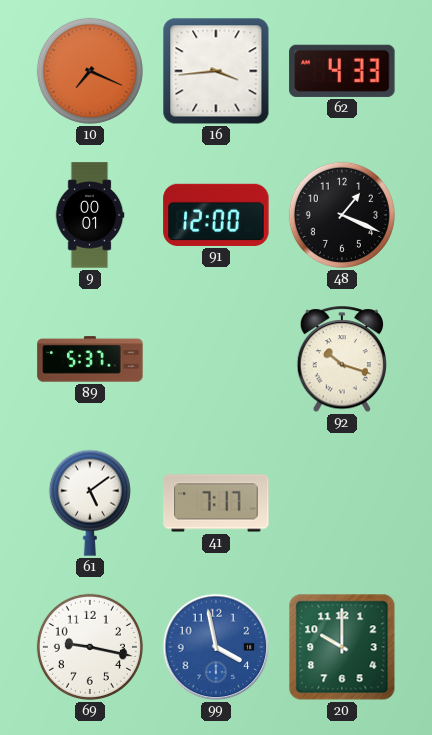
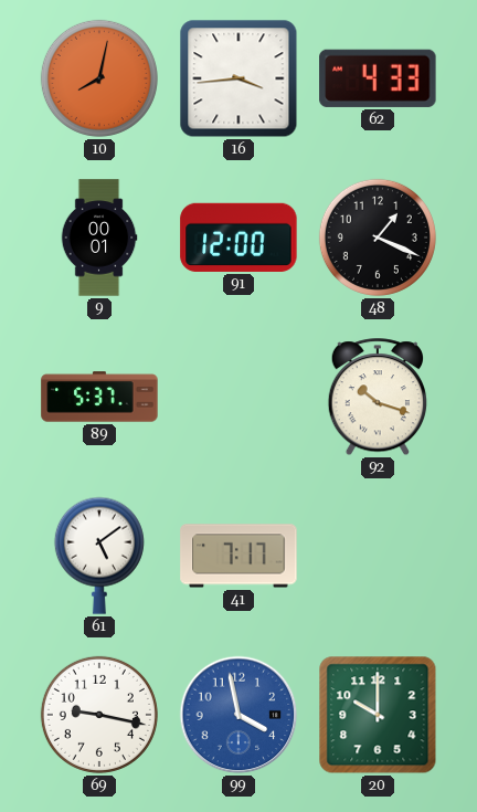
10: 7:19 -> 8:02
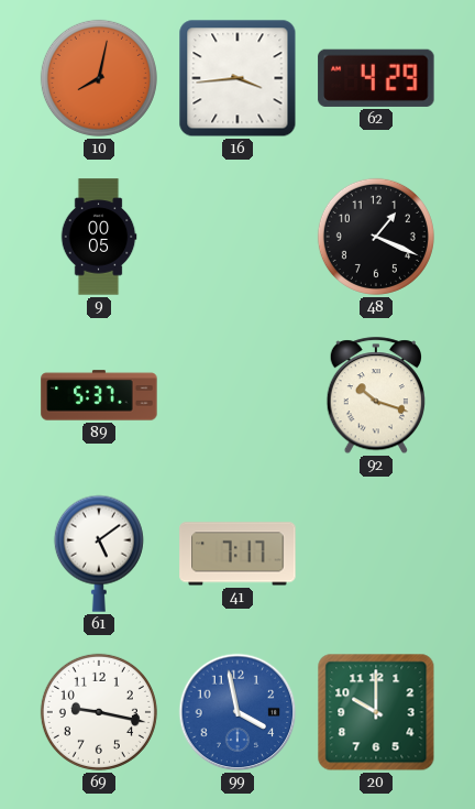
62: 4:33 -> 4:29
9: 00:01 -> 00:05
91: 12:00 -> none
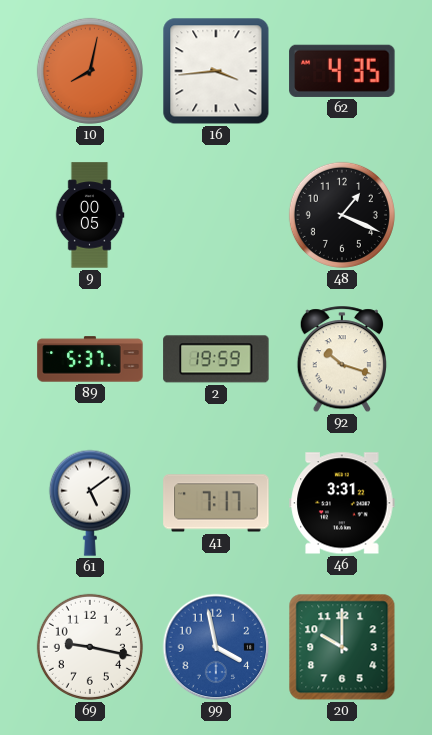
62: 4:29 -> 4:35
2: none -> 19:59
46: none -> 3:31
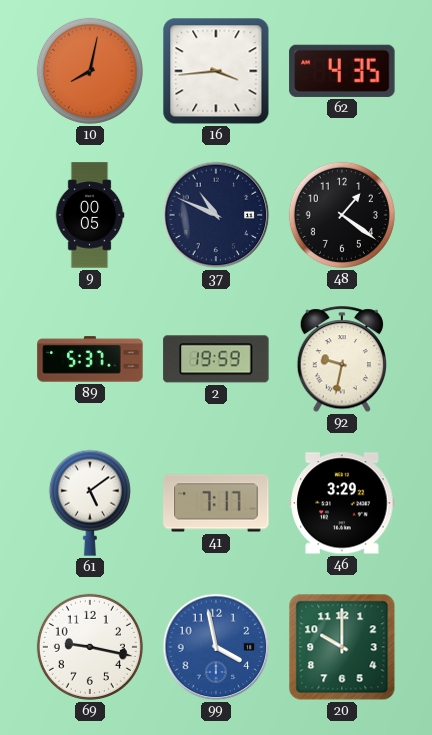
37: none -> 10:49
48: 1:19 -> 1:21
92: 10:18 -> 9:32
46: 3:31 -> 3:29
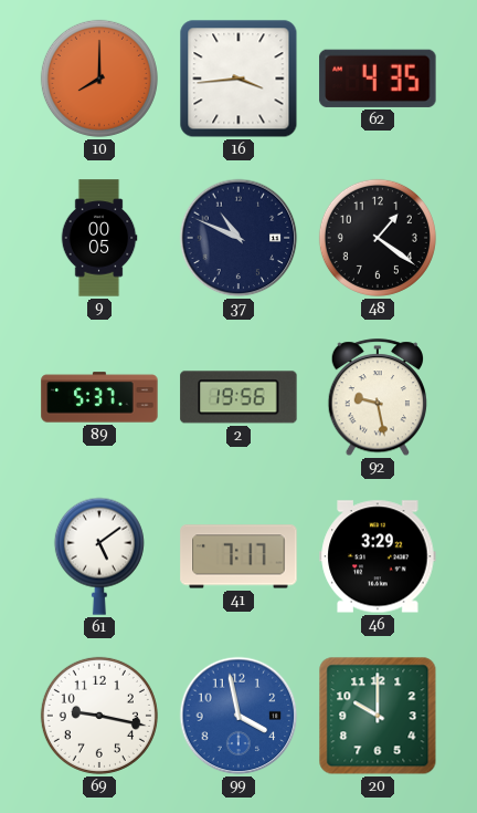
10: 8:02 -> 8:00
2: 19:59 -> 19:56
92: 9:32 -> 9:28
